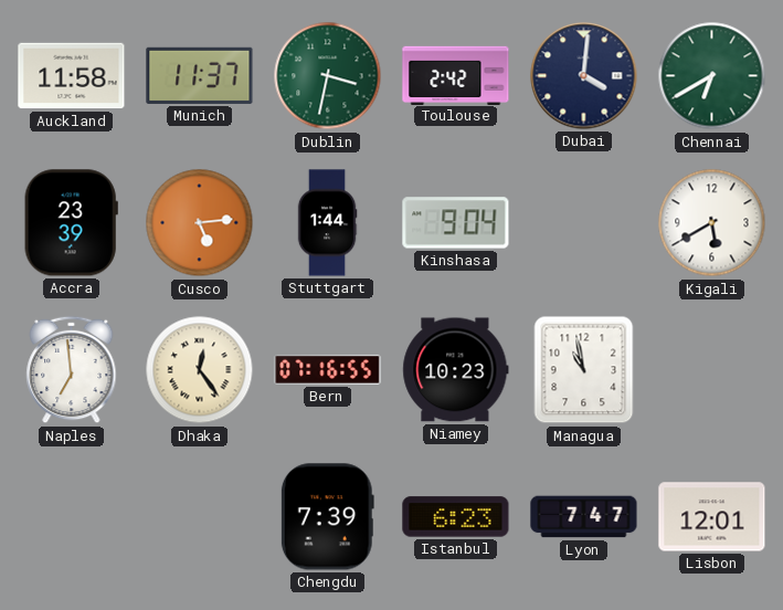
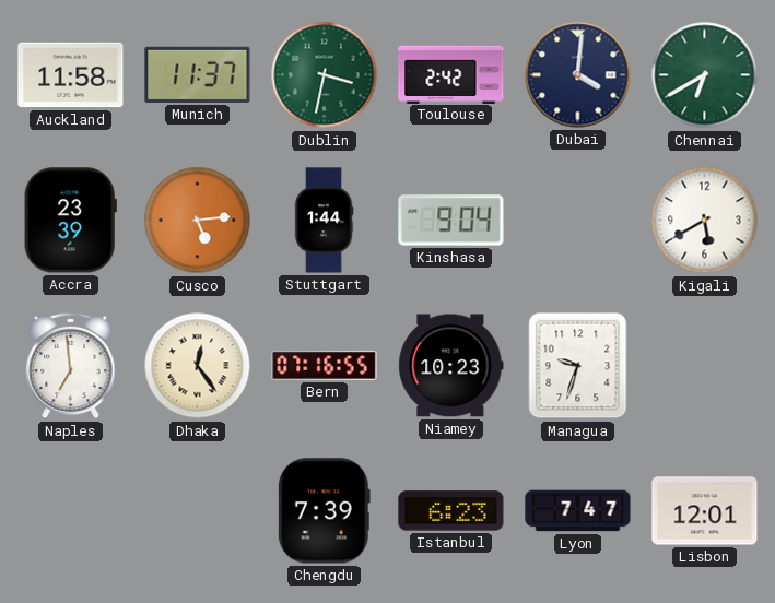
Managua: 10:58 -> 9:33
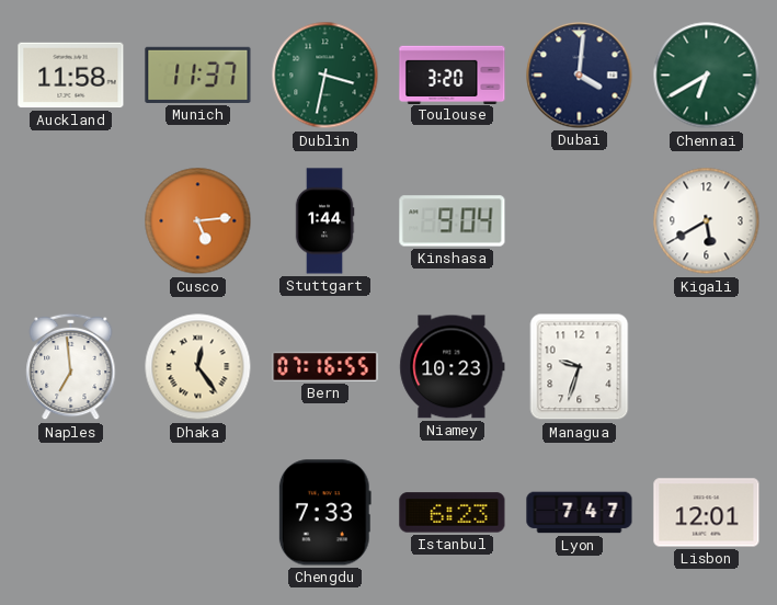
Toulouse: 2:42 -> 3:20
Accra: 23:39 -> none
Chengdu: 7:39 -> 7:33
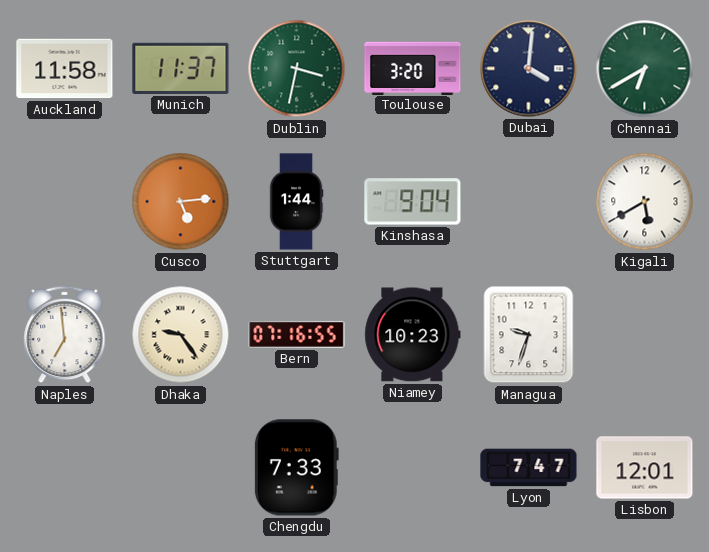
Dhaka: 12:24 -> 9:24
Istanbul: 6:23 -> none
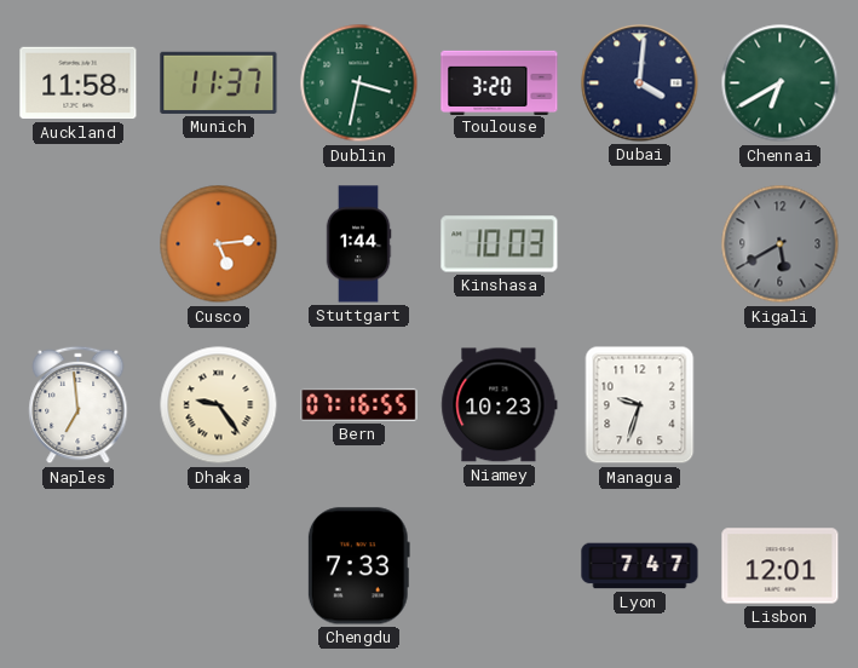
Kinshasa: 9:04 -> 10:03
Kigali dial: white -> grey
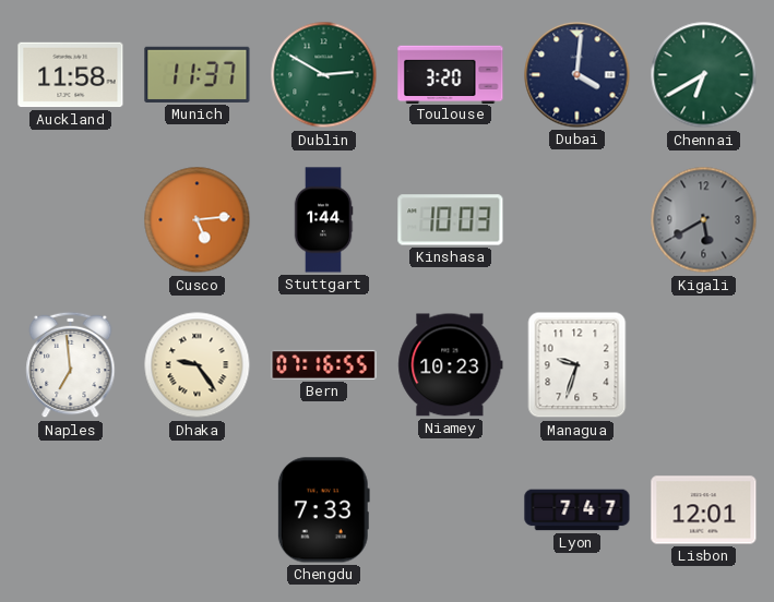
Dublin: 3:32 -> 2:50
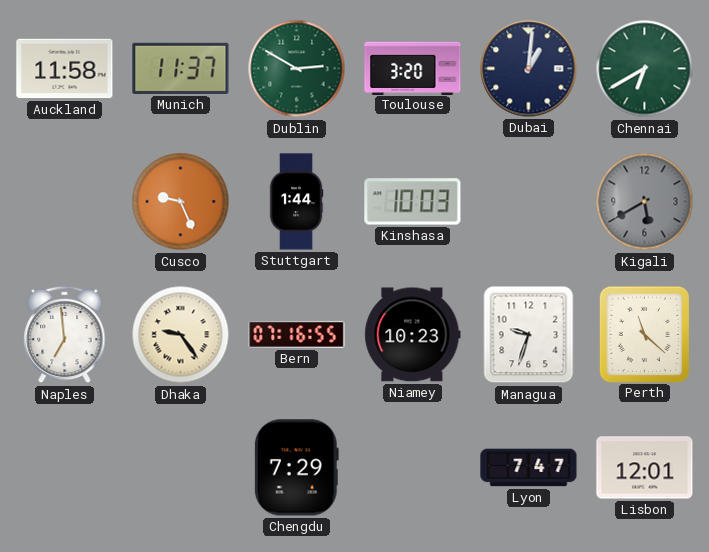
Dubai: 4:01 -> 1:01
Cusco: 5:14 -> 9:26
Perth: none -> 11:22
Chengdu: 7:33 -> 7:29
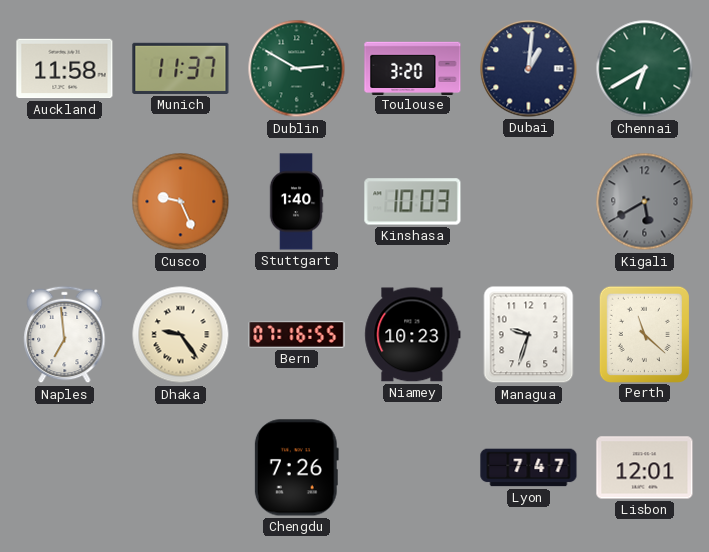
Stuttgart: 1:44 -> 1:40
Chengdu: 7:29 -> 7:26
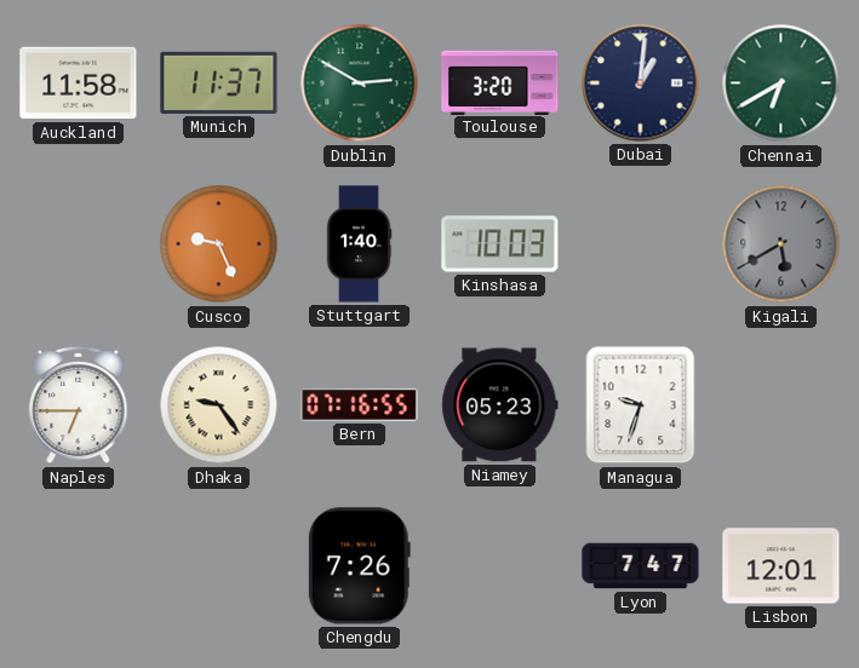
Naples: 6:59 -> 6:45
Niamey: 10:23 -> 05:23
Perth: 11:22 -> none
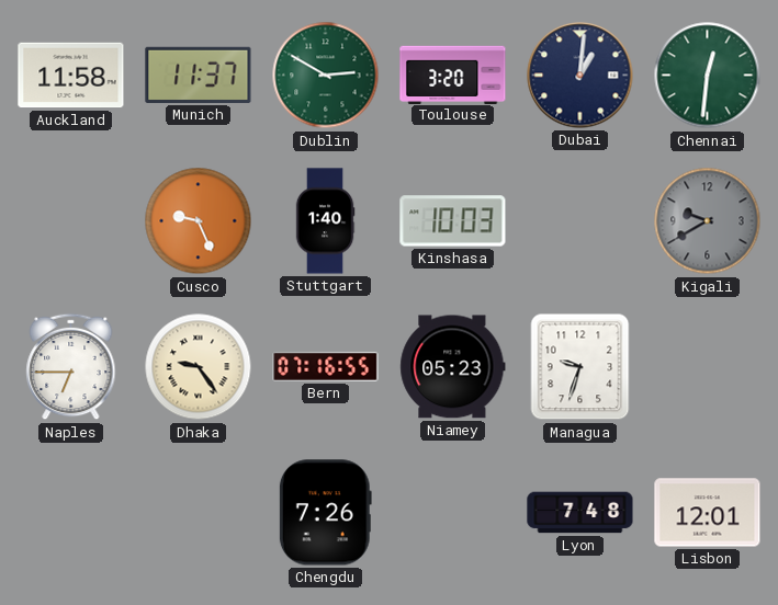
Chennai: 6:40 -> 12:31
Kigali: 5:40 -> 9:40
Lyon: 7:47 -> 7:48
